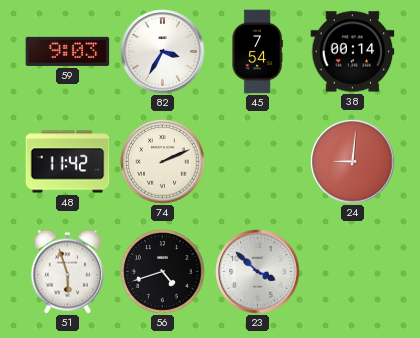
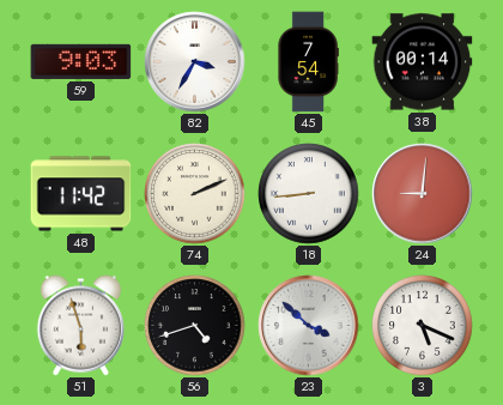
18: none -> 8:44
3: none -> 5:19
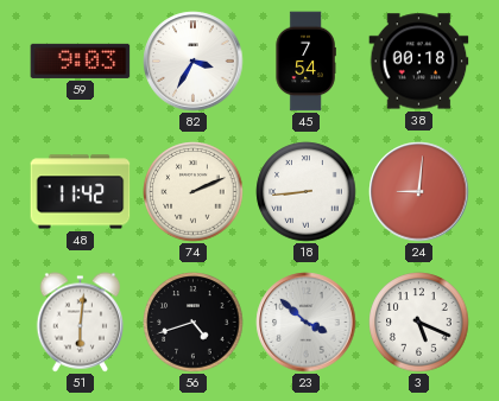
38: 00:14 -> 00:18
51: 5:57 -> 6:01
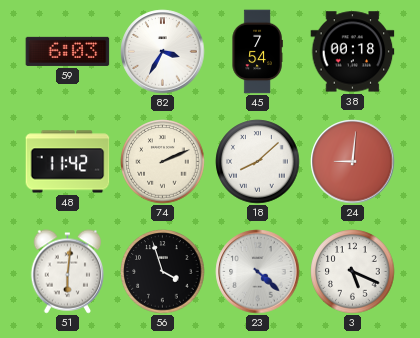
59: 9:03 -> 6:03
18: 8:44 -> 8:08
56: 4:42 -> 3:57
23: 3:52 -> 4:22
